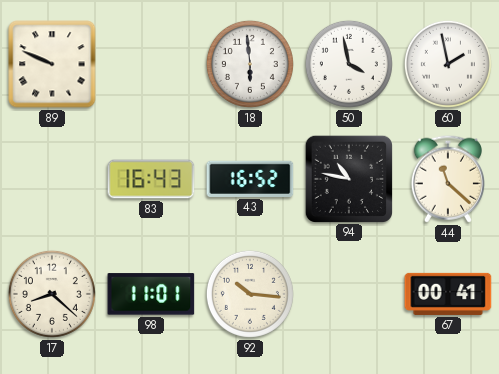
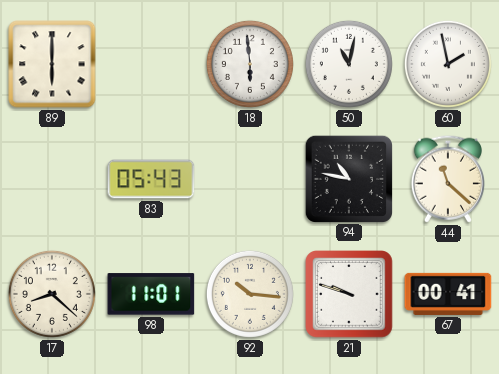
89: 9:49 -> 6:00
50: 3:58 -> 11:02
83: 16:43 -> 05:43
43: 16:52 -> none
21: none -> 9:48
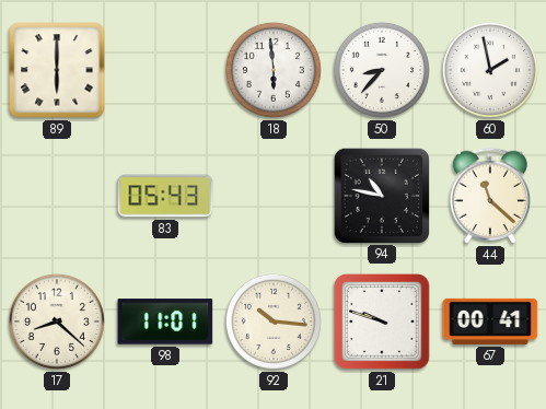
50: 11:02 -> 8:37
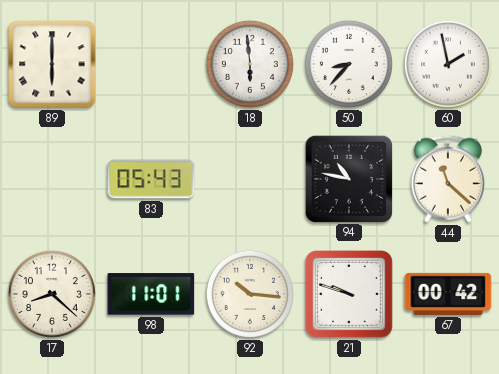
67: 00:41 -> 00:42
